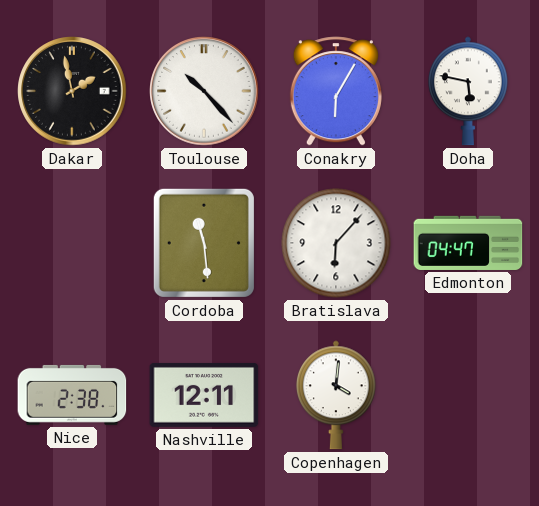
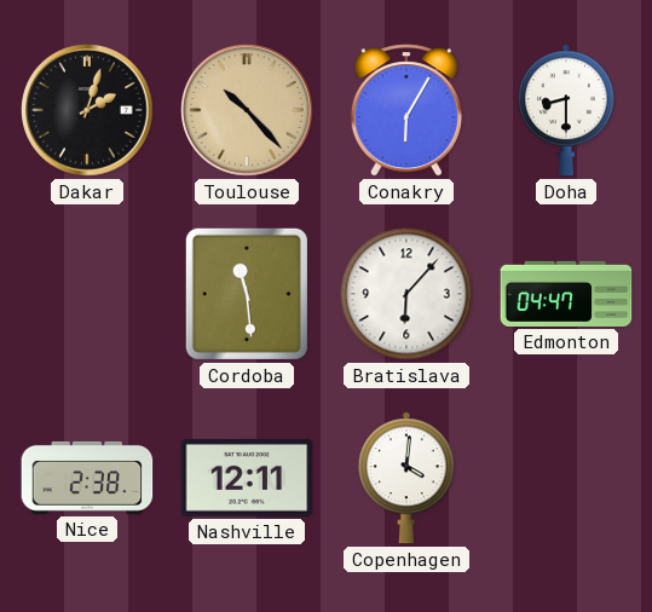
Dakar: 1:58 -> 2:03
Toulouse dial: white -> champagne
Doha: 5:47 -> 8:30
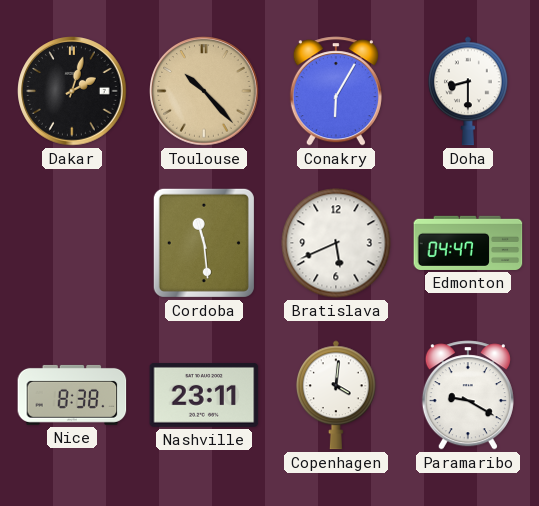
Bratislava: 6:07 -> 5:41
Nice: 2:38 -> 8:38
Nashville: 12:11 -> 23:11
Paramaribo: none -> 9:20
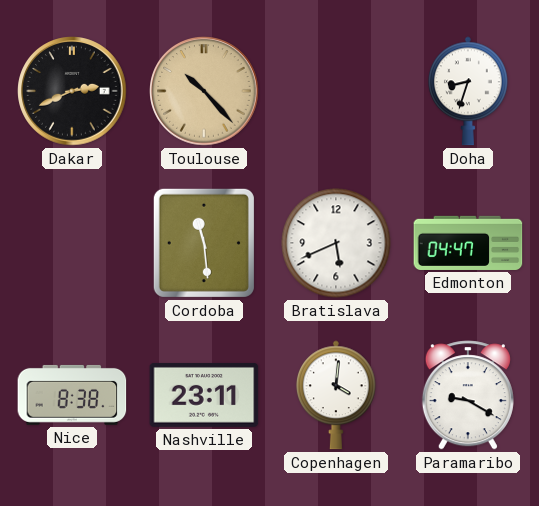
Dakar: 2:03 -> 2:41
Conakry: 6:05 -> none
Doha: 8:30 -> 8:33
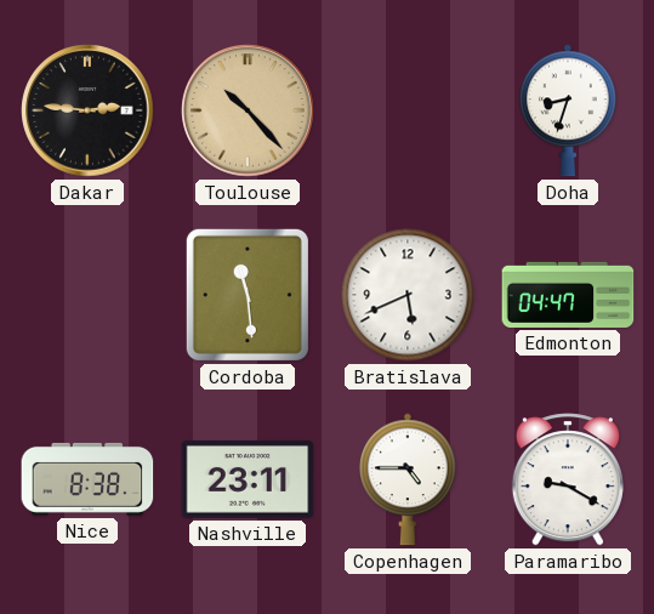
Dakar: 2:41 -> 2:46
Copenhagen: 4:01 -> 4:45
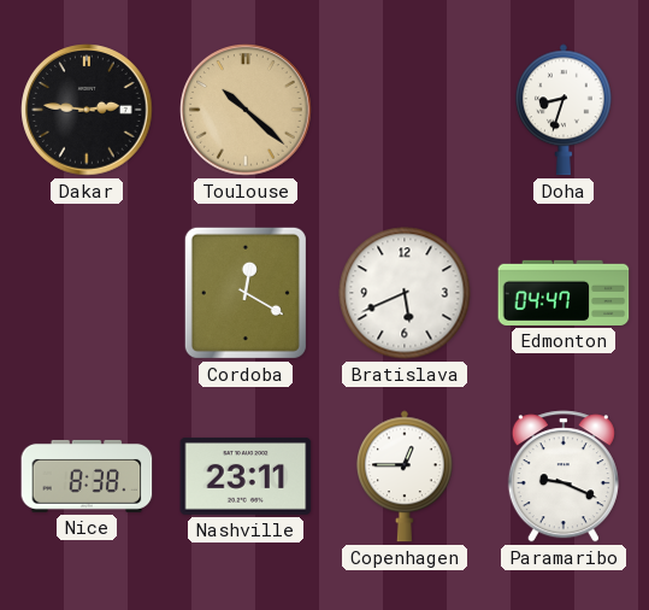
Toulouse: 10:23 -> 10:22
Cordoba: 11:29 -> 12:20
Copenhagen: 4:45 -> 12:45
Paramaribo: 9:20 -> 9:19
